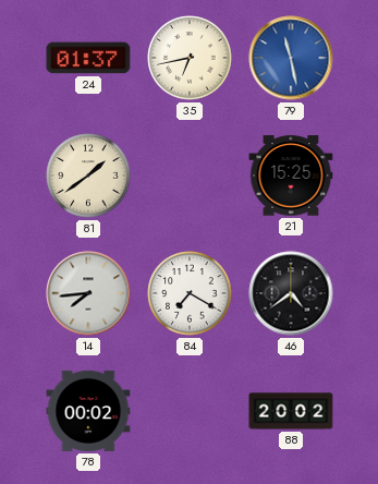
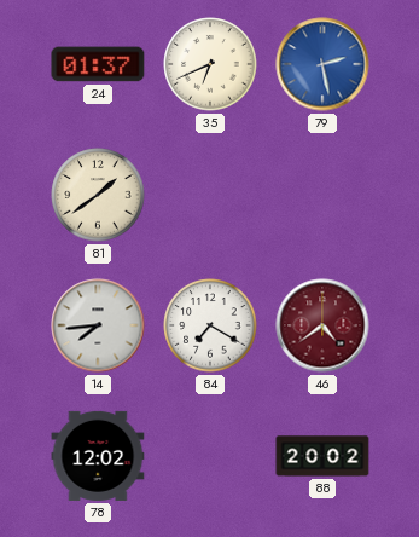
35: 6:43 -> 6:41
79: 11:28 -> 2:28
21: 15:25 -> none
46 dial: black -> burgundy
78: 00:02 -> 12:02
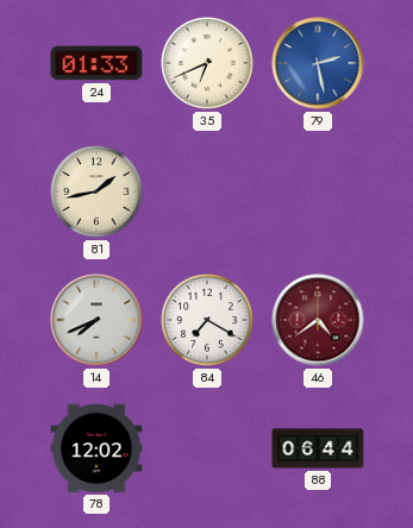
24: 01:37 -> 01:33
81: 1:39 -> 1:43
14: 7:44 -> 7:41
88: 20:02 -> 06:44
